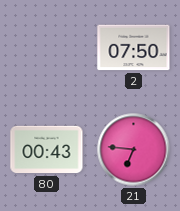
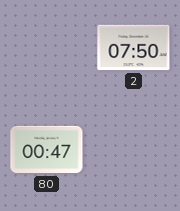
80: 00:43 -> 00:47
21: 6:46 -> none
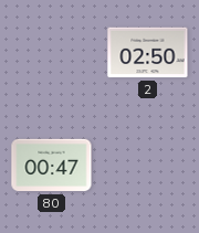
2: 07:50 -> 02:50
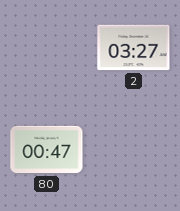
2: 02:50 -> 03:27
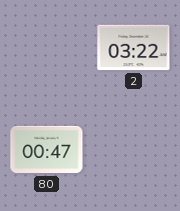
2: 03:27 -> 03:22
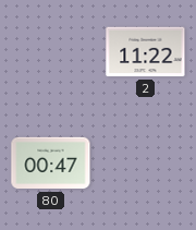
2: 03:22 -> 11:22
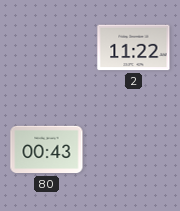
80: 00:47 -> 00:43
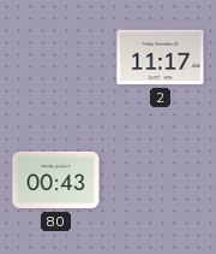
2: 11:22 -> 11:17
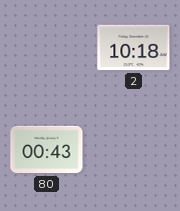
2: 11:17 -> 10:18
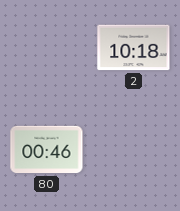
80: 00:43 -> 00:46
